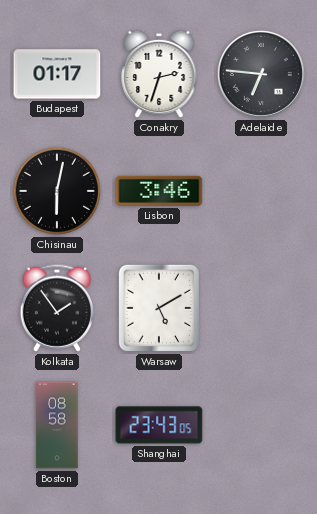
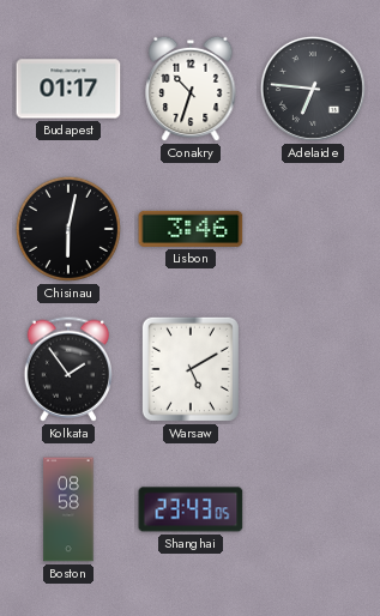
Conakry: 2:33 -> 10:33
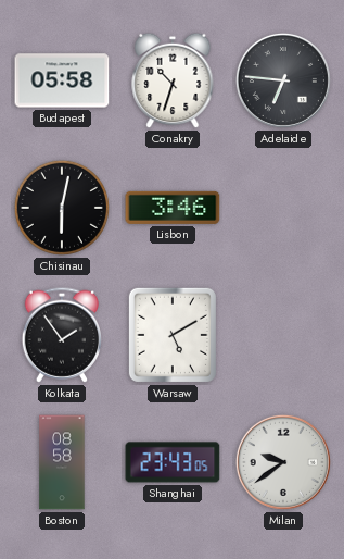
Budapest: 01:17 -> 05:58
Milan: none -> 9:39
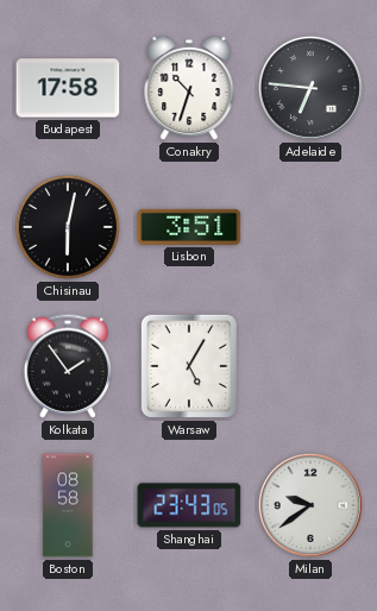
Budapest: 05:58 -> 17:58
Lisbon: 3:46 -> 3:51
Warsaw: 5:10 -> 5:05
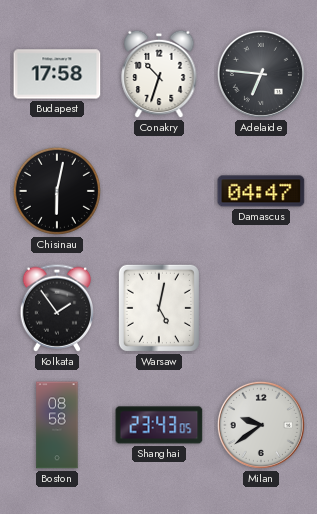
Lisbon: 3:51 -> none
Damascus: none -> 04:47
Warsaw: 5:05 -> 5:02
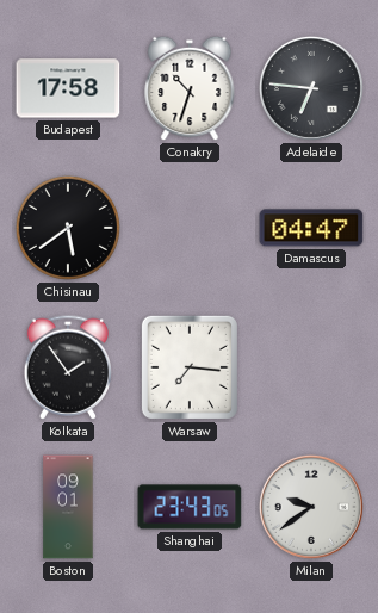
Chisinau: 6:02 -> 5:39
Warsaw: 5:02 -> 7:16
Boston: 08:58 -> 09:01
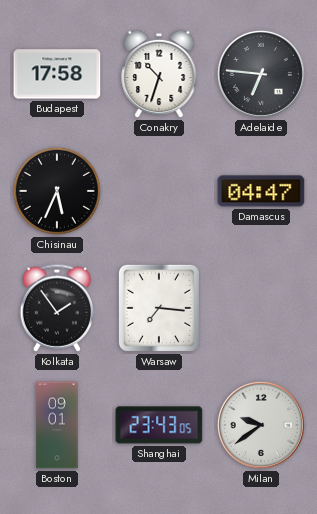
Chisinau: 5:39 -> 5:34
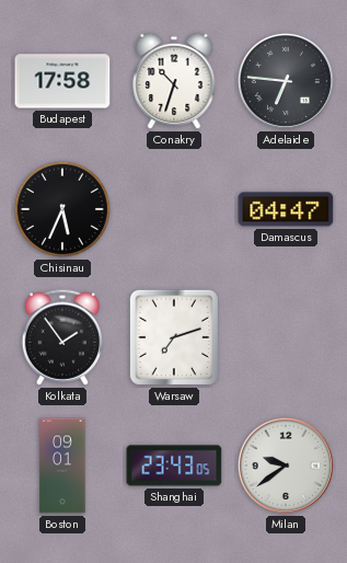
Warsaw: 7:16 -> 7:12
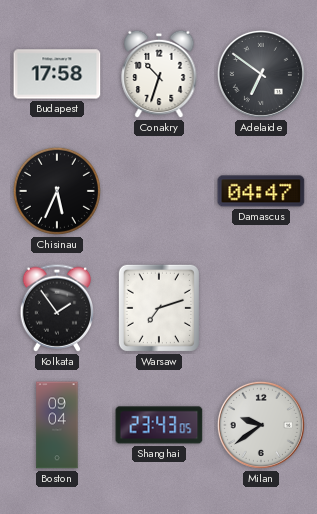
Adelaide: 6:46 -> 6:51
Boston: 09:01 -> 09:04
